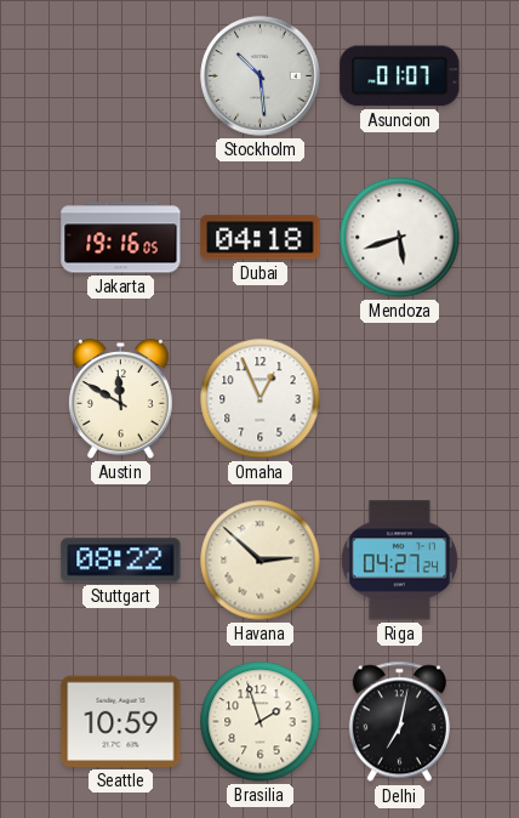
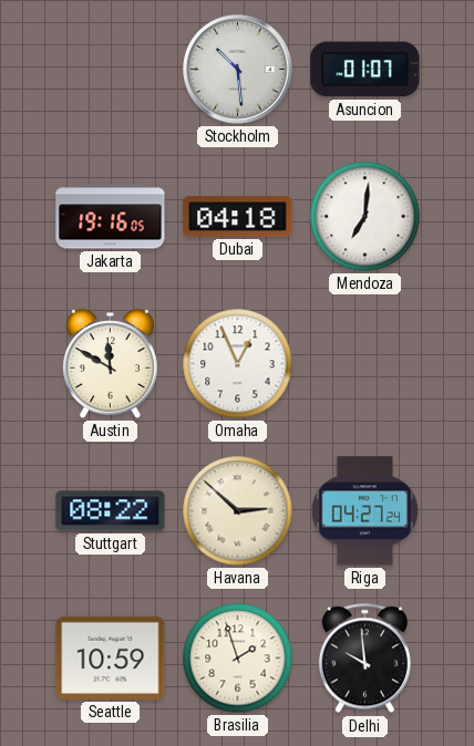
Mendoza: 5:42 -> 7:01
Delhi: 7:02 -> 9:59
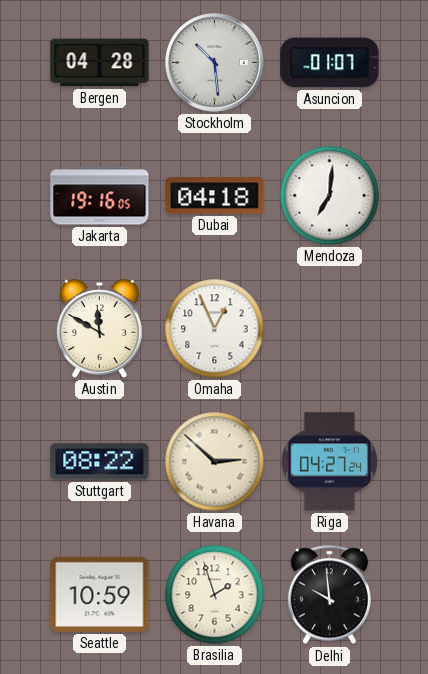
Bergen: none -> 04:28
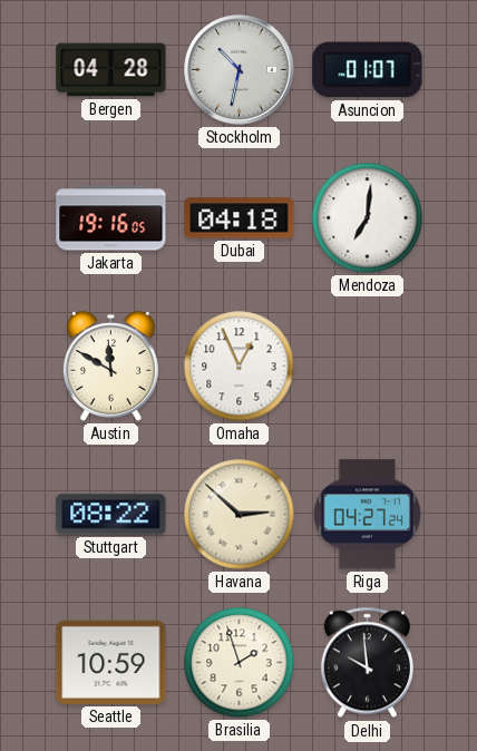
Stockholm: 10:29 -> 10:32
